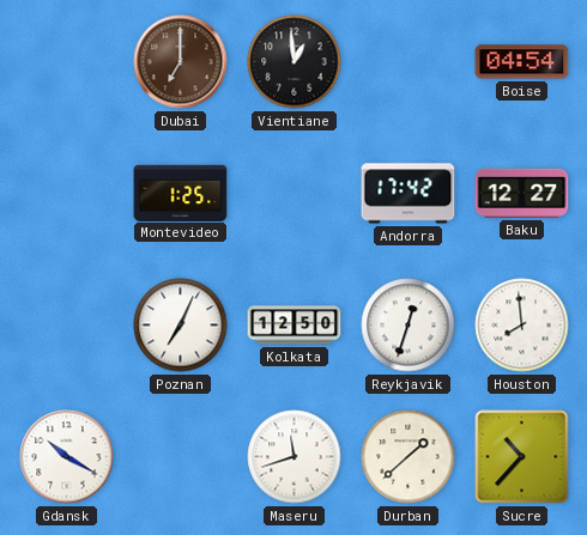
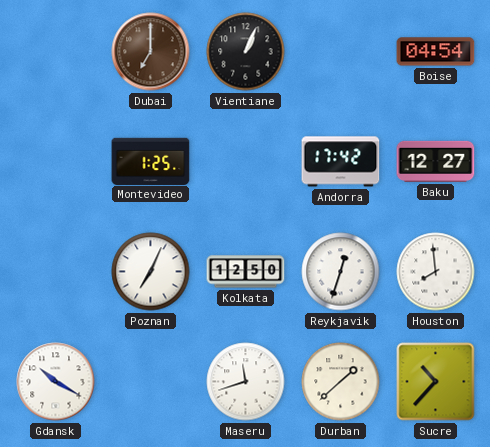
Vientiane: 12:59 -> 1:04
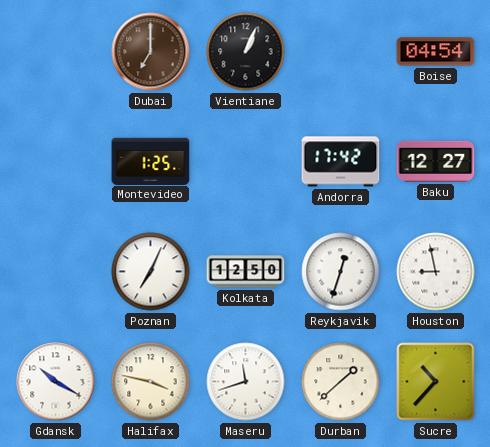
Houston: 7:59 -> 8:58
Halifax: none -> 3:47
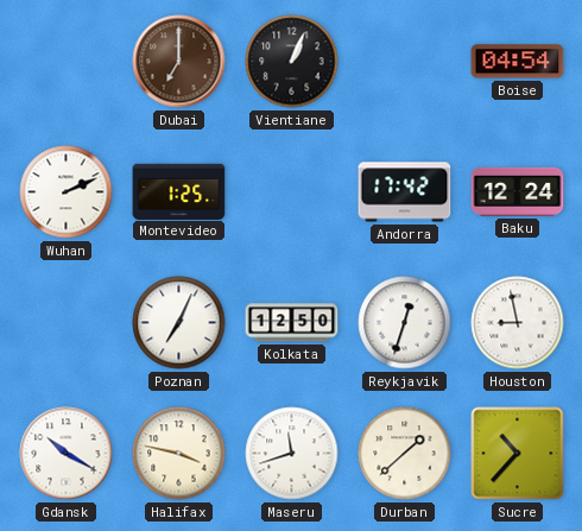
Wuhan: none -> 2:11
Baku: 12:27 -> 12:24
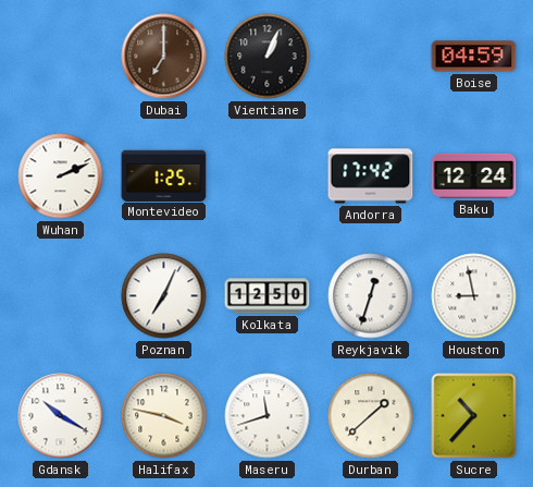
Boise: 04:54 -> 04:59
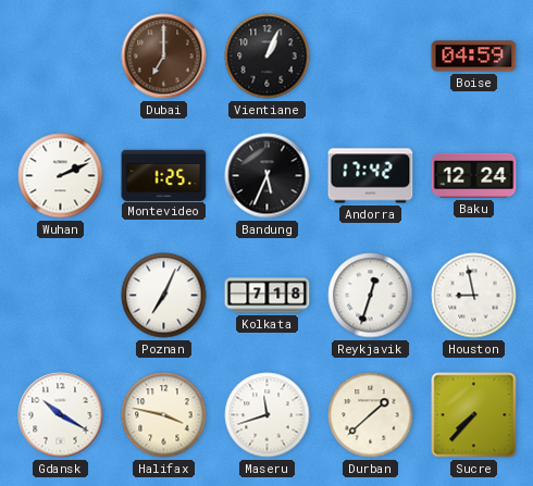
Bandung: none -> 5:34
Kolkata: 12:50 -> 7:18
Sucre: 10:37 -> 7:37
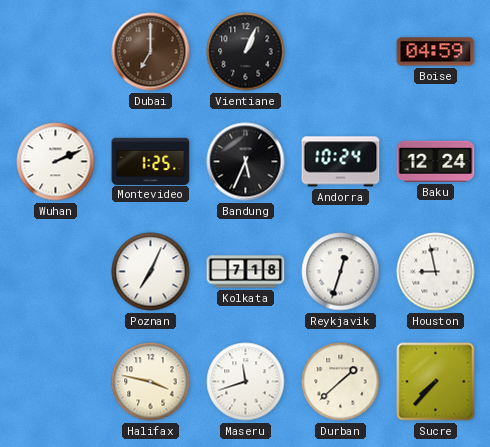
Andorra: 17:42 -> 10:24
Gdansk: 10:20 -> none
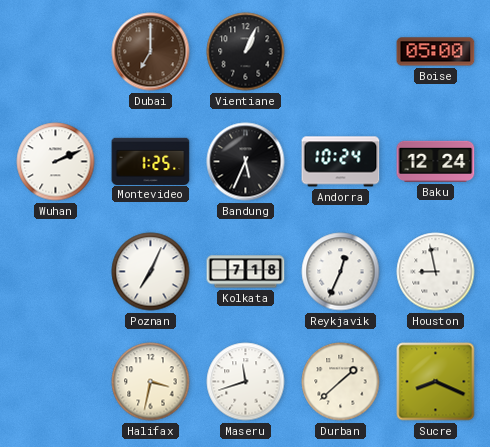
Boise: 04:59 -> 05:00
Reykjavik: 12:33 -> 12:34
Halifax: 3:47 -> 3:32
Sucre: 7:37 -> 8:19
